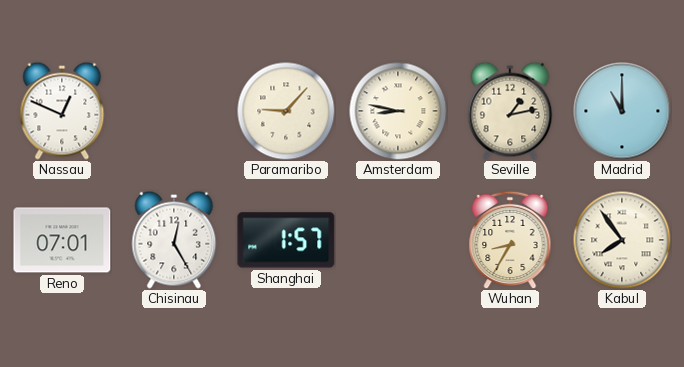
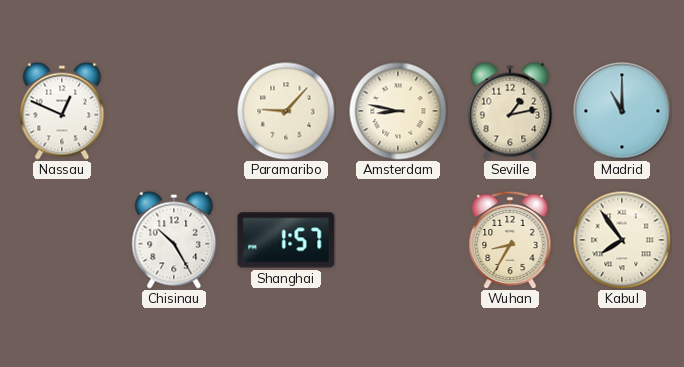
Reno: 07:01 -> none
Chisinau: 12:25 -> 10:25
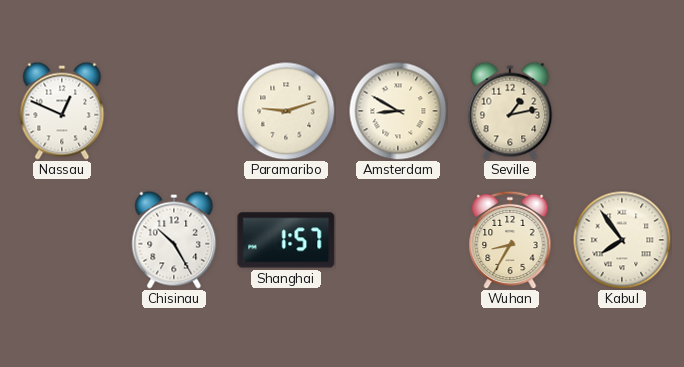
Paramaribo: 9:07 -> 9:12
Amsterdam: 8:47 -> 8:50
Madrid: 11:00 -> none
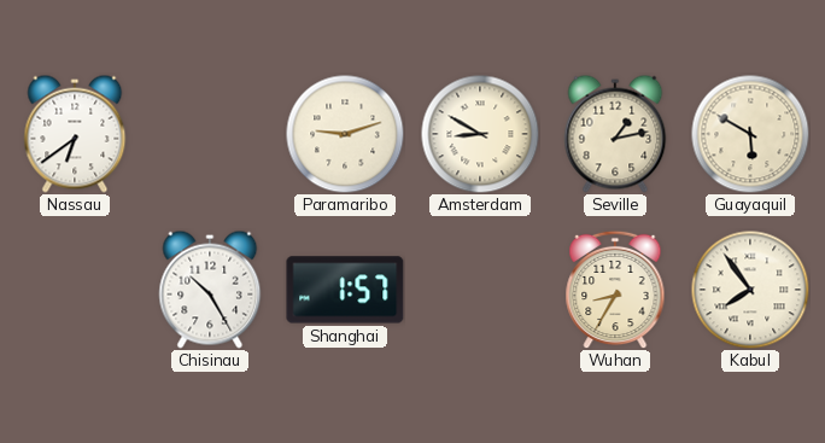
Nassau: 12:49 -> 6:39
Guayaquil: none -> 5:50
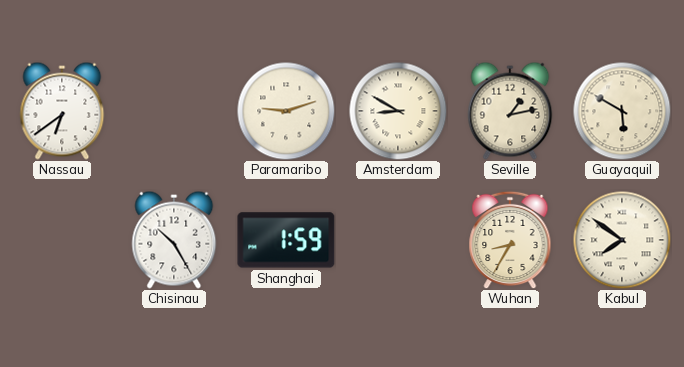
Shanghai: 1:57 -> 1:59
Kabul: 7:54 -> 7:51
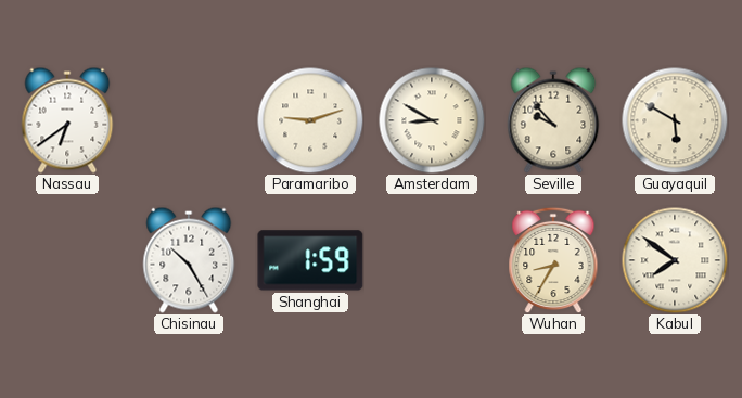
Seville: 1:13 -> 9:53
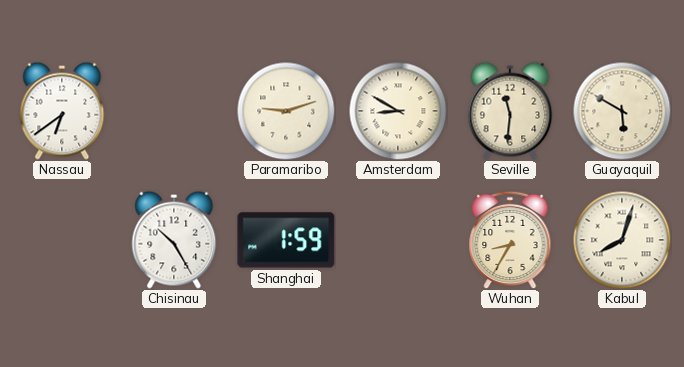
Seville: 9:53 -> 11:31
Kabul: 7:51 -> 8:03
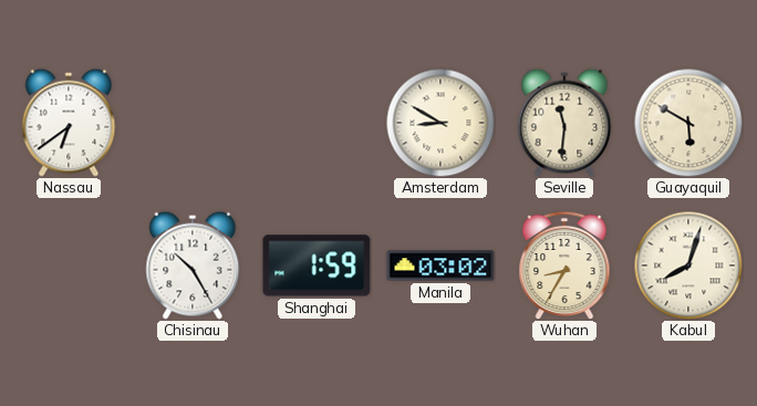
Paramaribo: 9:12 -> none
Manila: none -> 03:02
